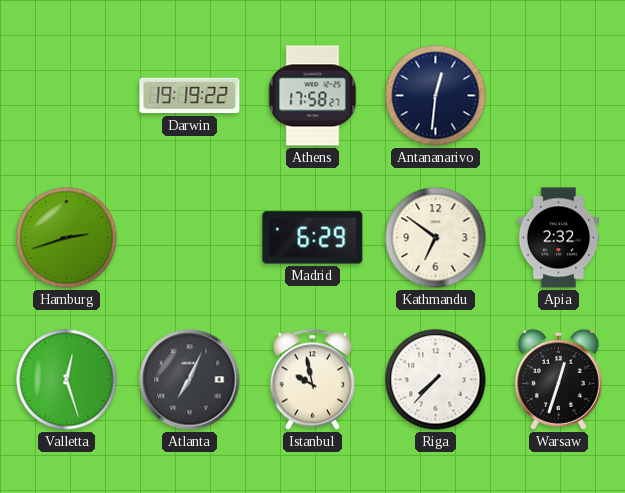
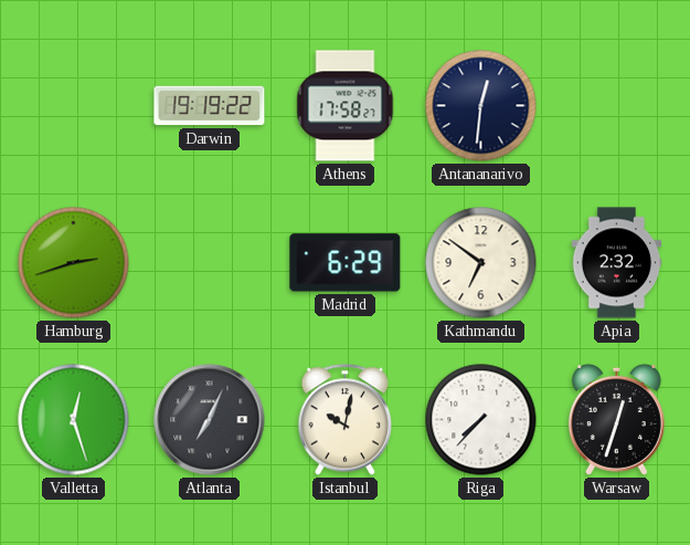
Istanbul: 9:58 -> 10:02
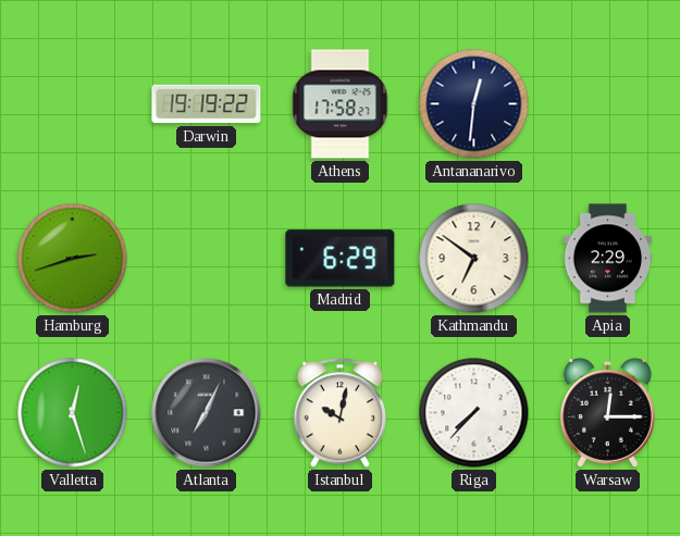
Apia: 2:32 -> 2:29
Warsaw: 12:33 -> 12:15
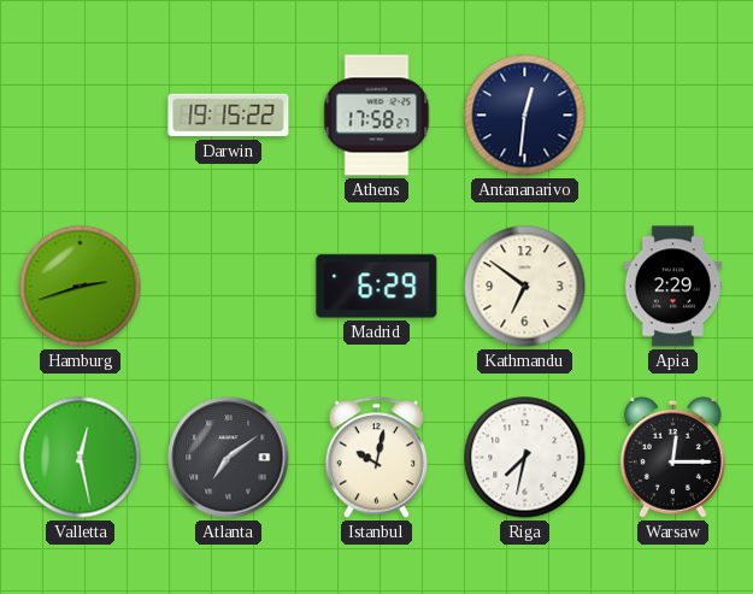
Darwin: 19:19 -> 19:15
Valletta: 12:27 -> 12:28
Atlanta: 7:04 -> 7:09
Riga: 7:37 -> 7:32
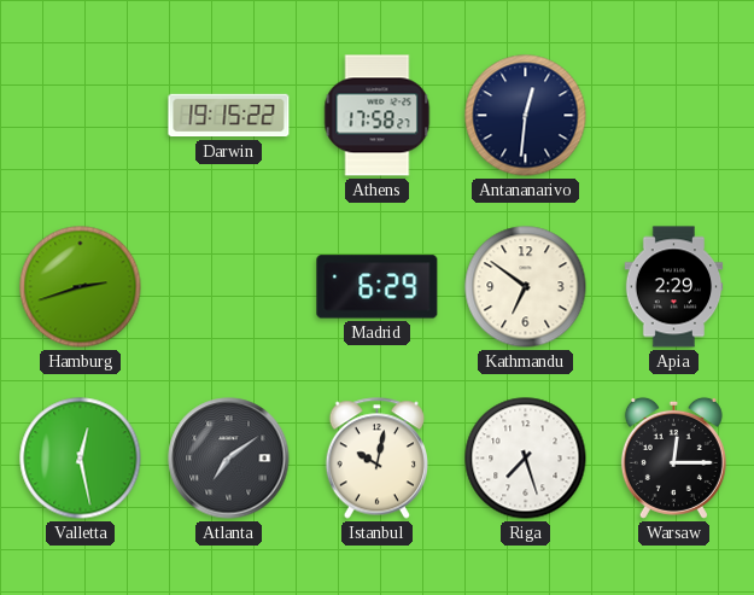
Riga: 7:32 -> 7:27
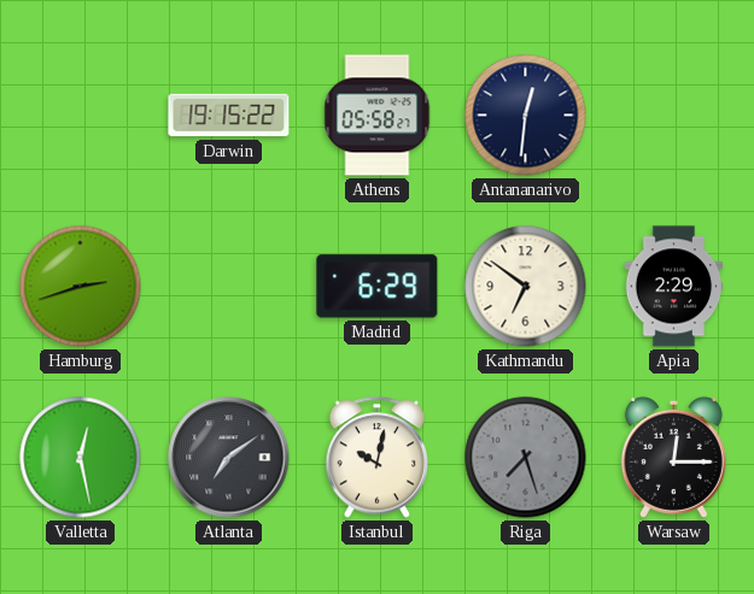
Athens: 17:58 -> 05:58
Riga dial: white -> grey
